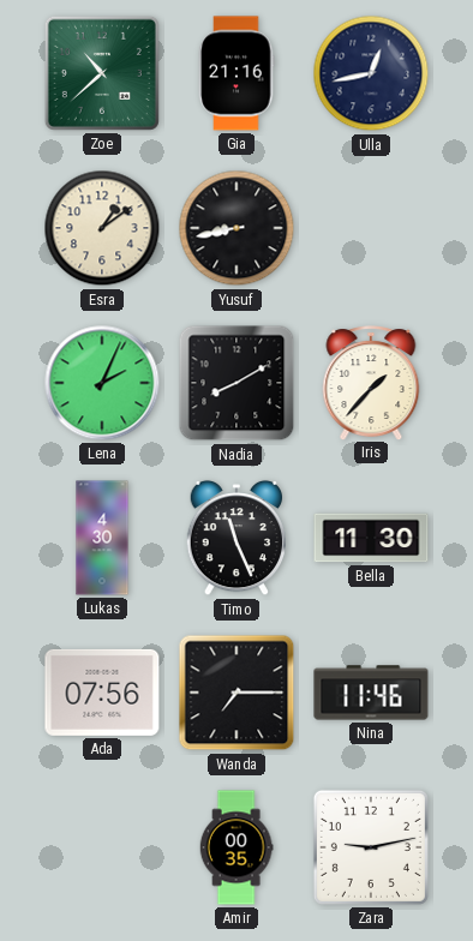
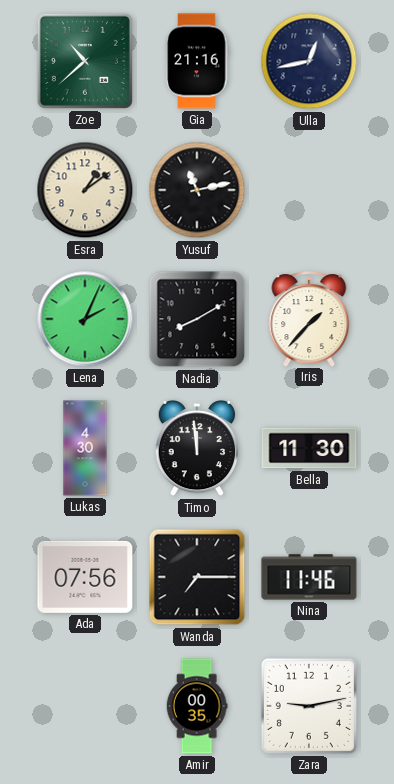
Yusuf: 8:43 -> 11:13
Timo: 11:26 -> 11:59
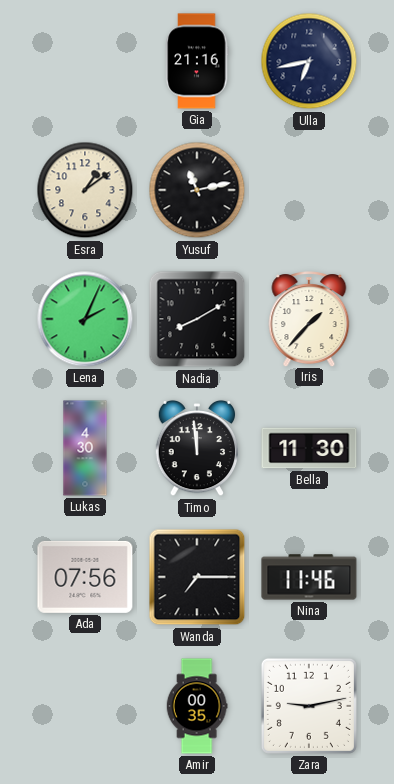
Zoe: 10:38 -> none
Ulla: 12:43 -> 6:43
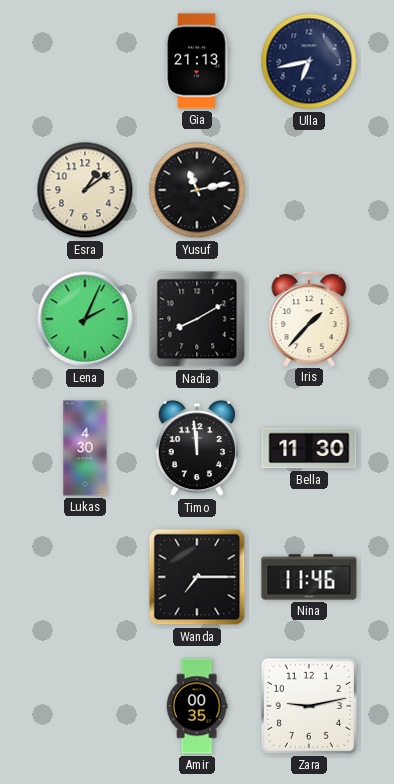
Gia: 21:16 -> 21:13
Ada: 07:56 -> none
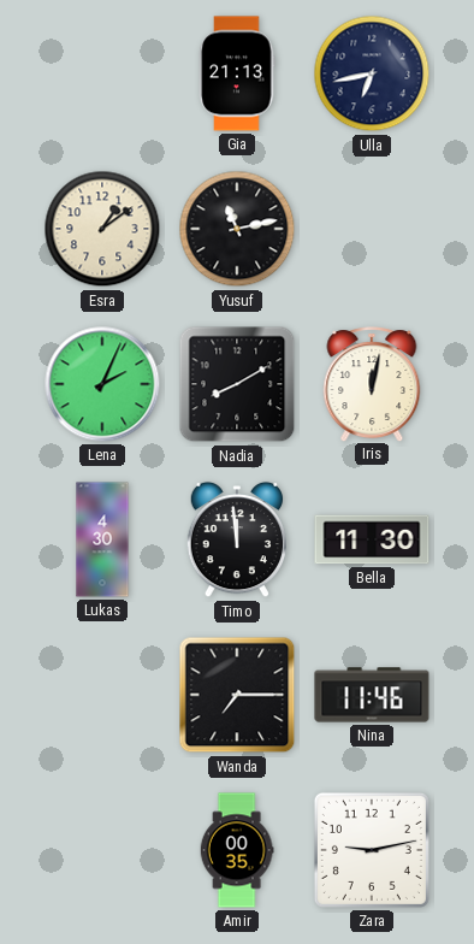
Iris: 1:37 -> 12:02
